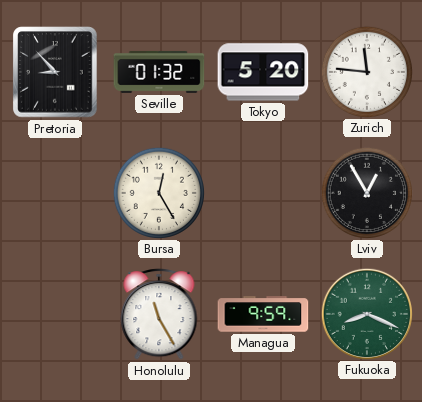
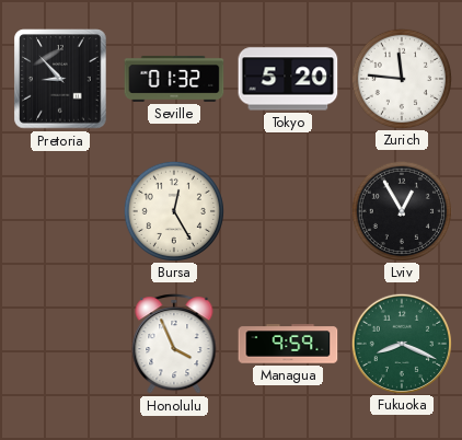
Honolulu: 11:25 -> 3:56
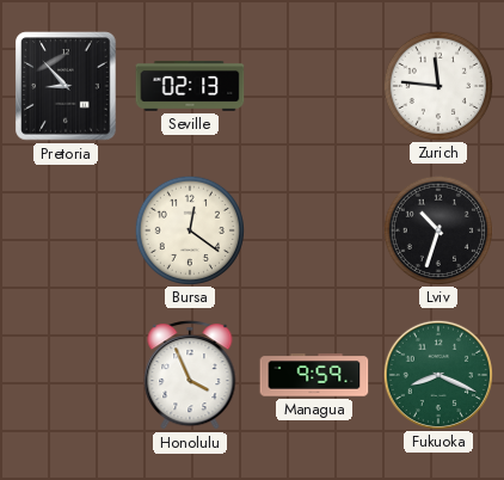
Seville: 01:32 -> 02:13
Tokyo: 5:20 -> none
Bursa: 12:25 -> 12:21
Lviv: 12:55 -> 10:33
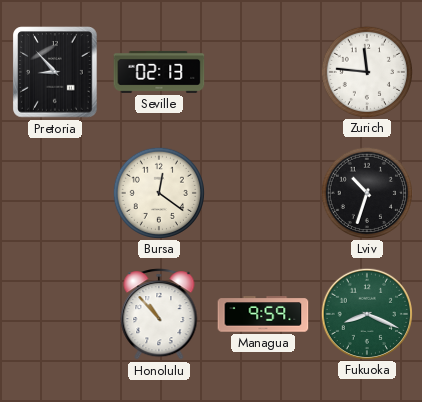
Honolulu: 3:56 -> 10:53
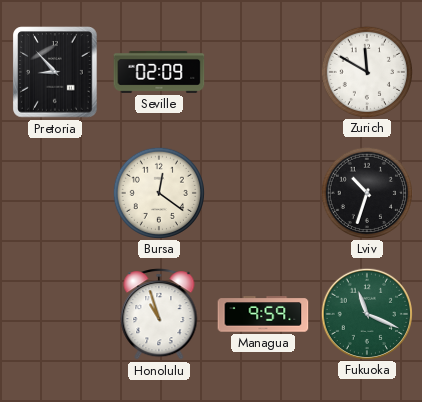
Seville: 02:13 -> 02:09
Zurich: 11:46 -> 11:50
Honolulu: 10:53 -> 10:57
Fukuoka: 8:19 -> 11:19
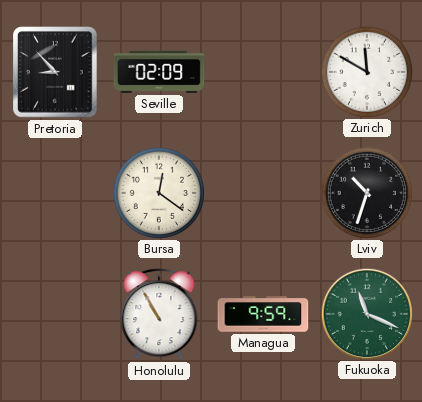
Honolulu: 10:57 -> 10:55
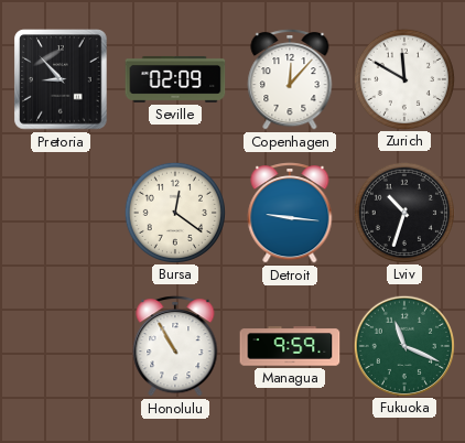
Copenhagen: none -> 12:07
Detroit: none -> 9:16
